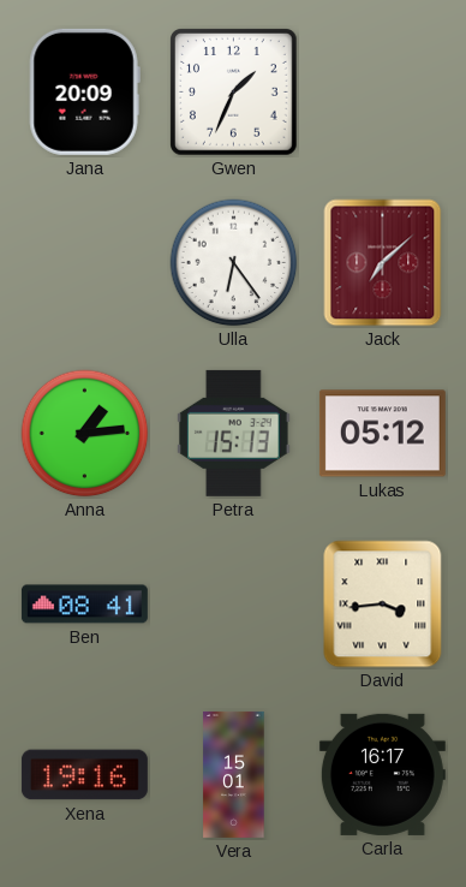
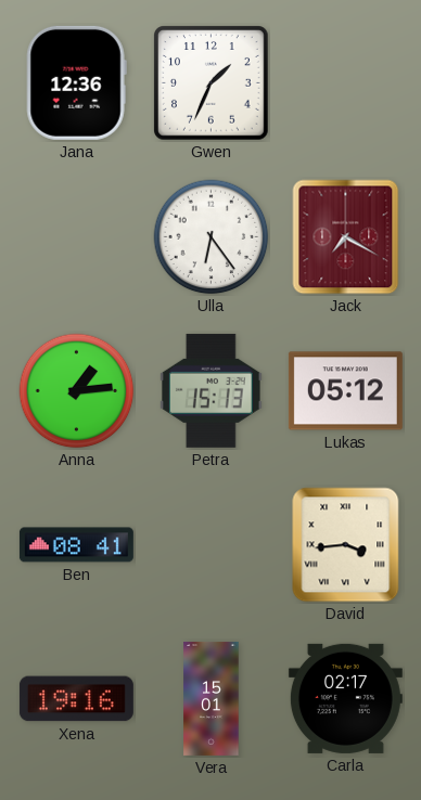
Jana: 20:09 -> 12:36
Jack: 7:08 -> 7:20
Carla: 16:17 -> 02:17
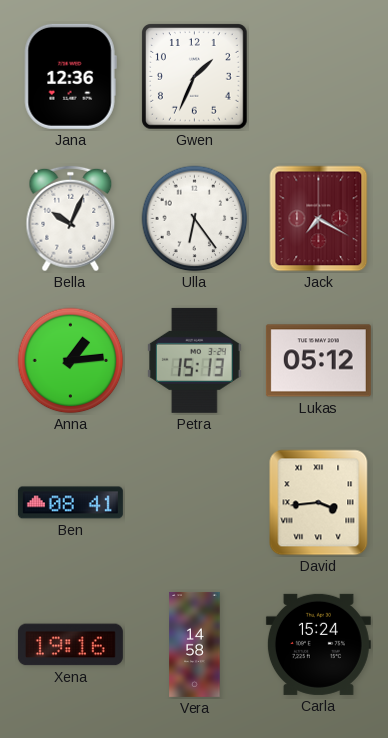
Bella: none -> 10:04
Vera: 15:01 -> 14:58
Carla: 02:17 -> 15:24
